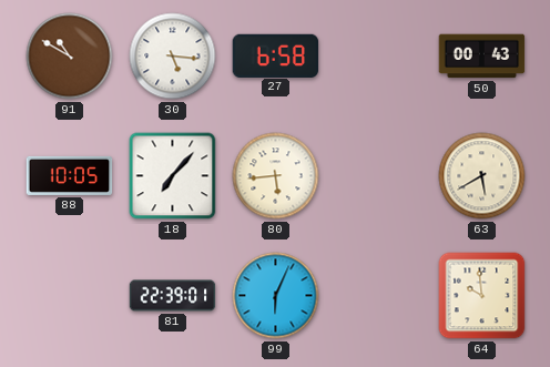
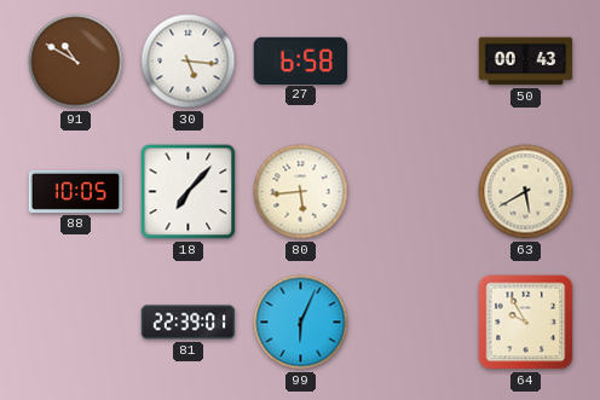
64: 9:59 -> 9:55
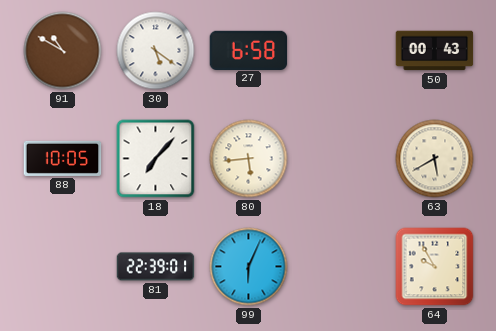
30: 5:16 -> 5:21
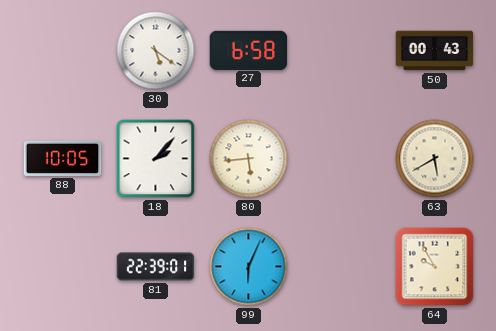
91: 10:50 -> none
18: 7:07 -> 2:07
